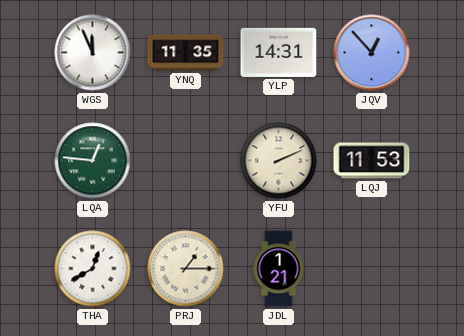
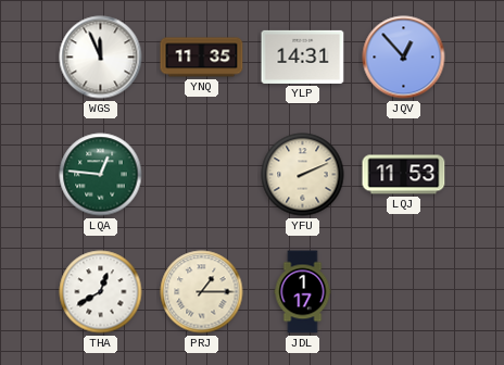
JDL: 1:21 -> 1:17
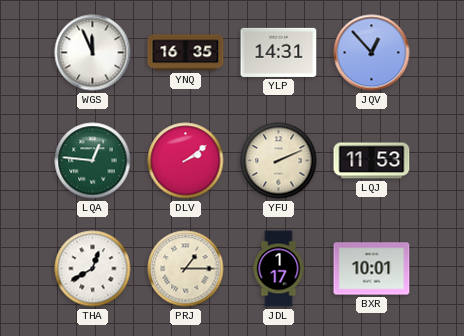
YNQ: 11:35 -> 16:35
DLV: none -> 2:09
BXR: none -> 10:01
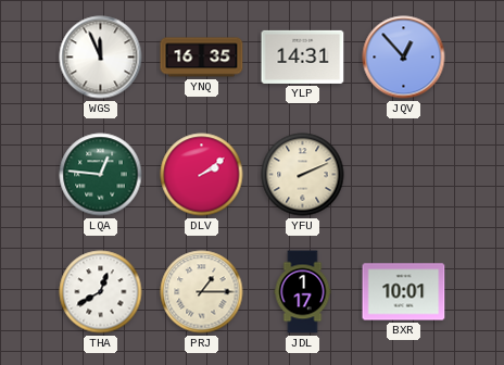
LQJ: 11:53 -> none
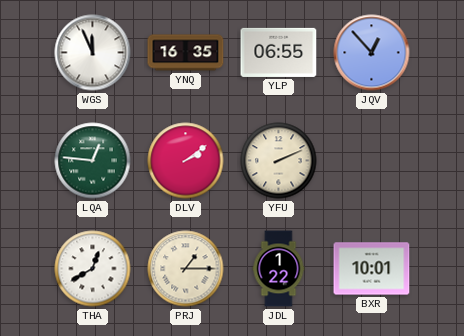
YLP: 14:31 -> 06:55
JDL: 1:17 -> 1:22
